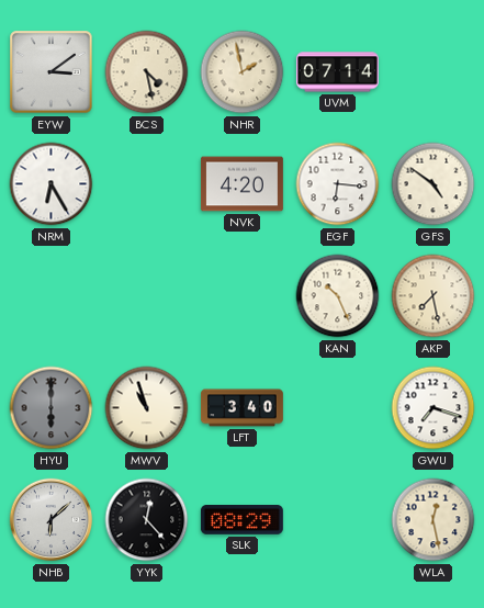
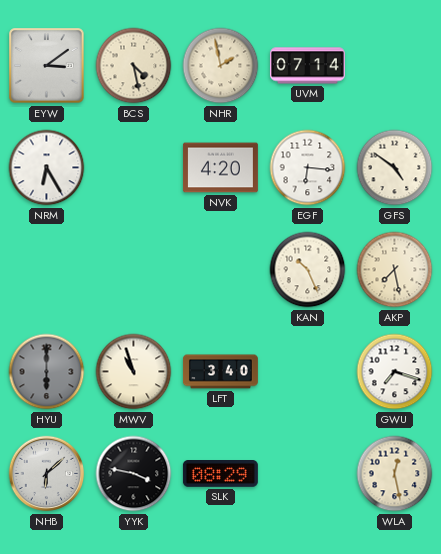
YYK: 12:23 -> 3:47
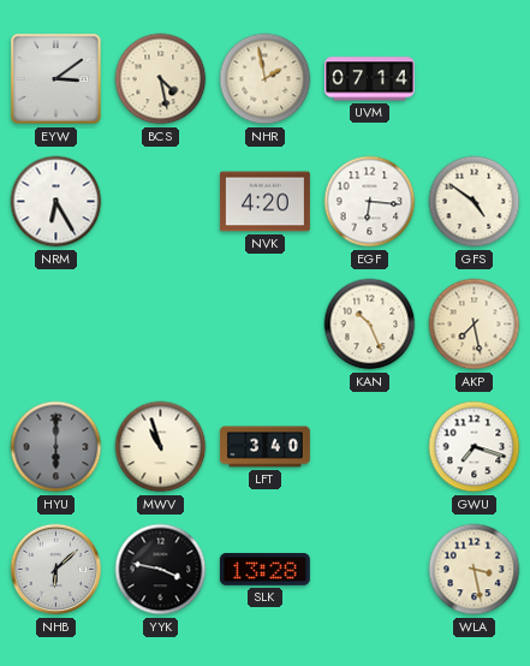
SLK: 08:29 -> 13:28
WLA: 12:28 -> 3:28
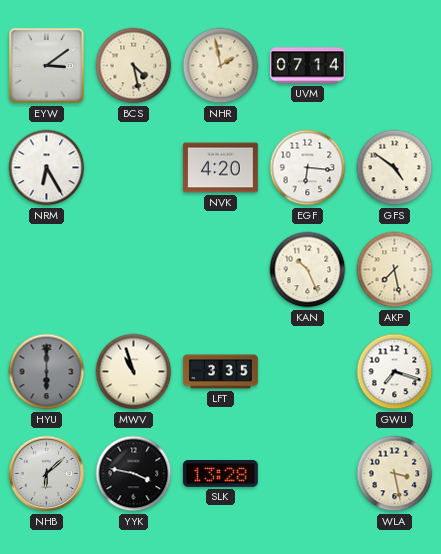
LFT: 3:40 -> 3:35
